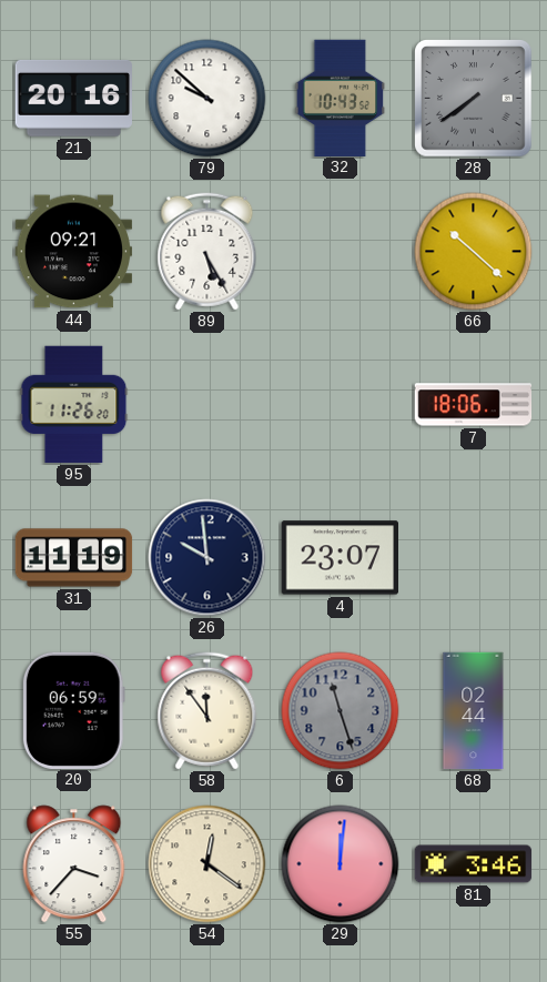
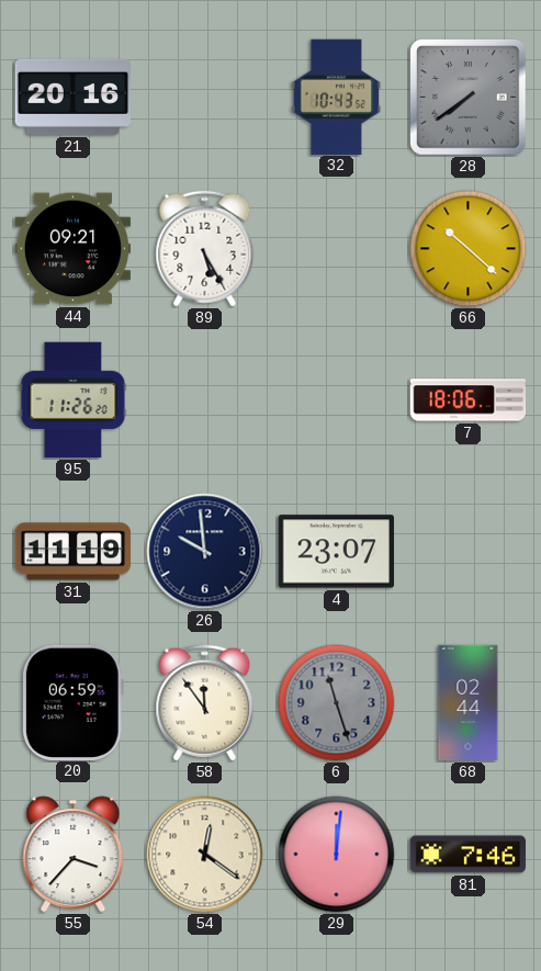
79: 9:52 -> none
81: 3:46 -> 7:46
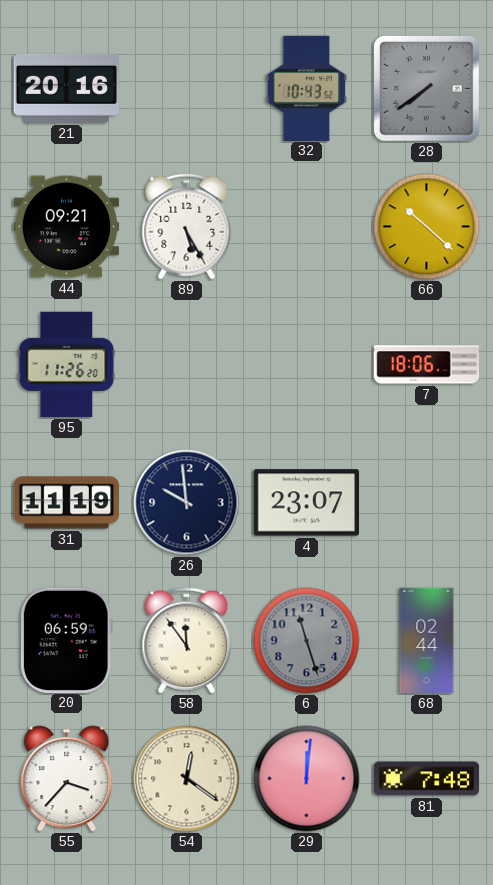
81: 7:46 -> 7:48
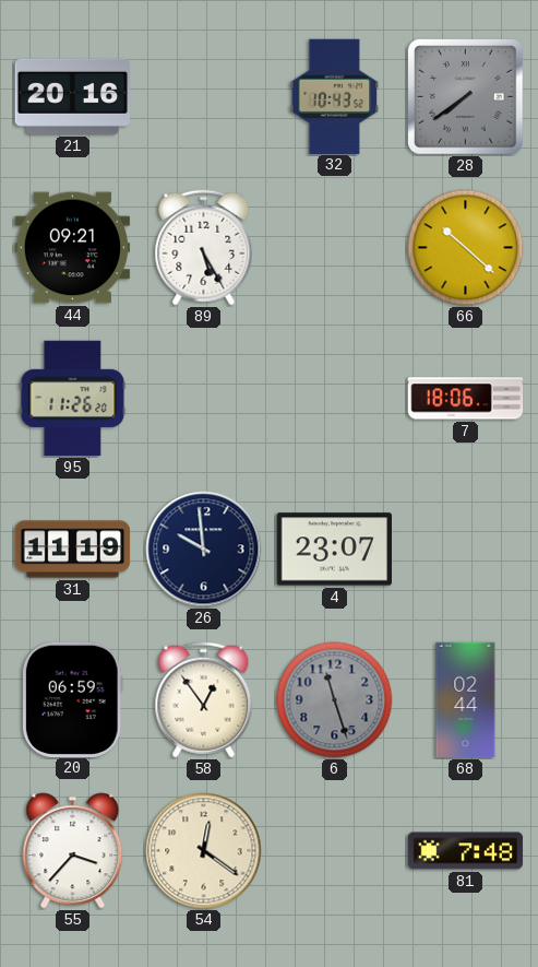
58: 11:54 -> 12:54
29: 12:01 -> none
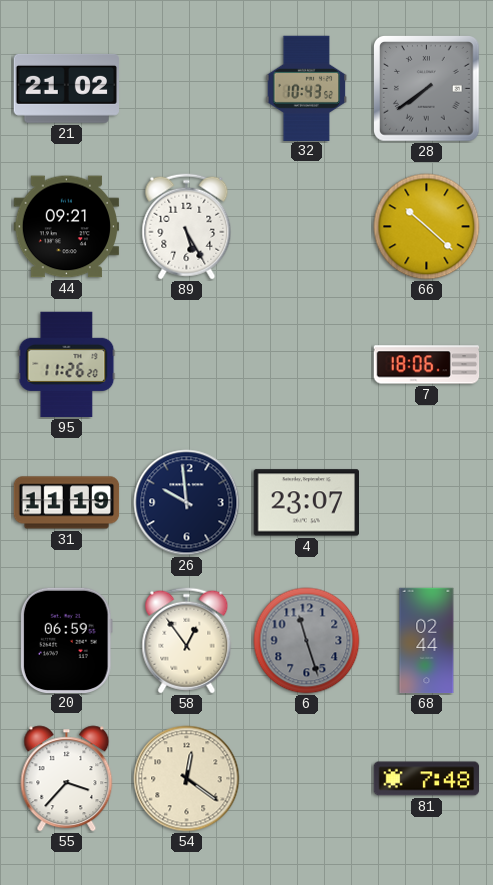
21: 20:16 -> 21:02
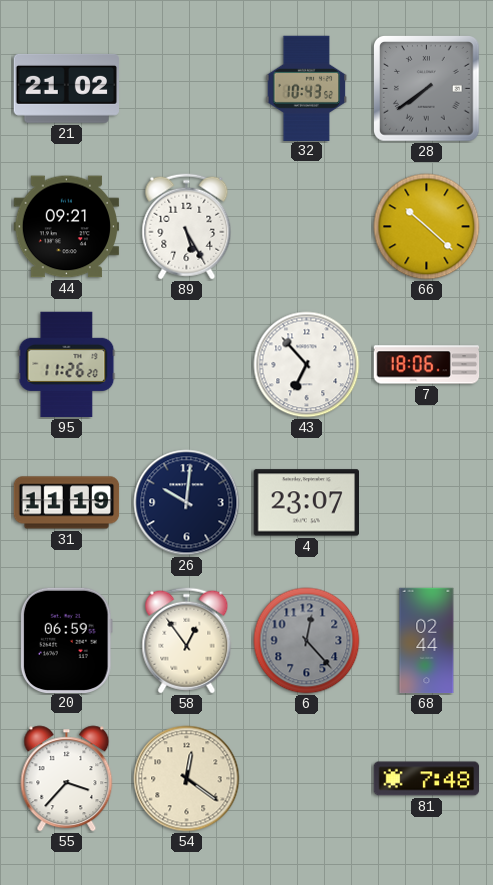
43: none -> 6:53
26: 9:59 -> 10:01
6: 11:27 -> 12:23
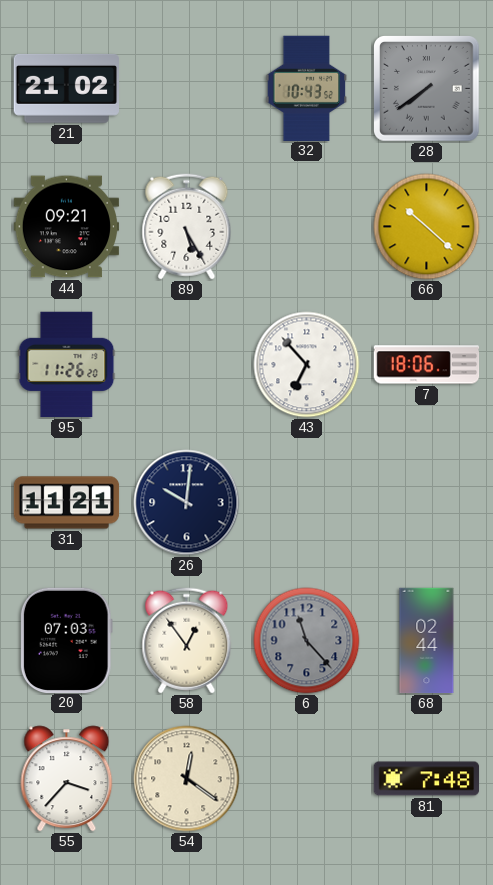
31: 11:19 -> 11:21
4: 23:07 -> none
20: 06:59 -> 07:03
6: 12:23 -> 11:23
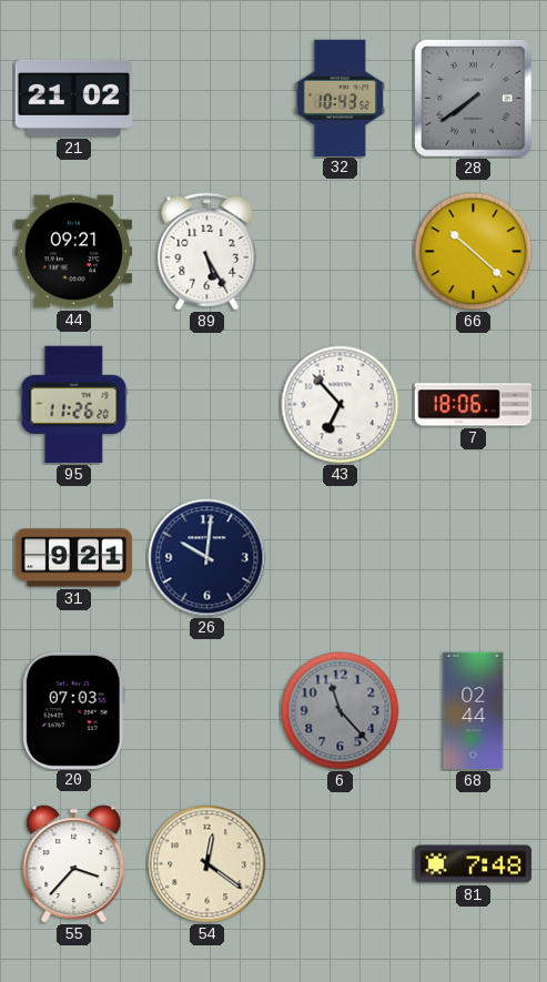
31: 11:21 -> 9:21
58: 12:54 -> none
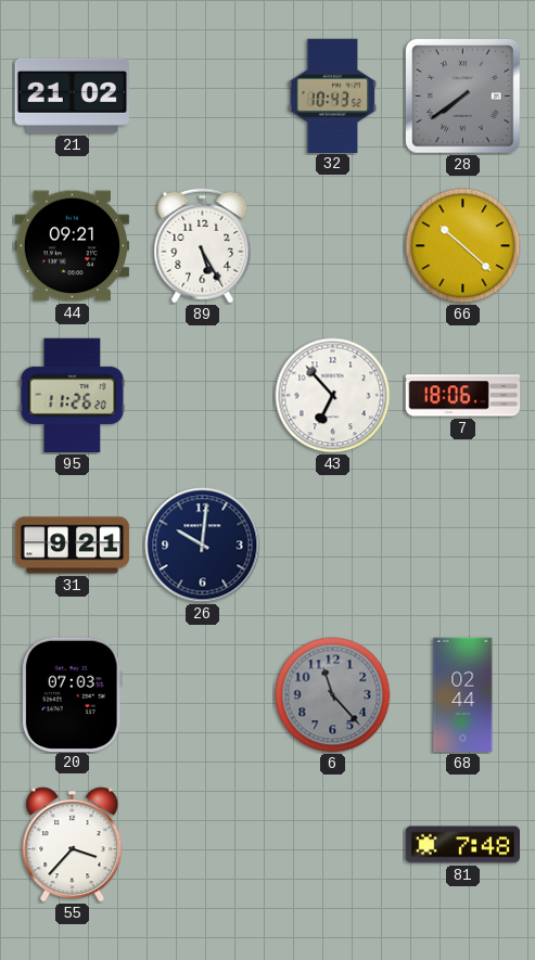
54: 12:21 -> none
